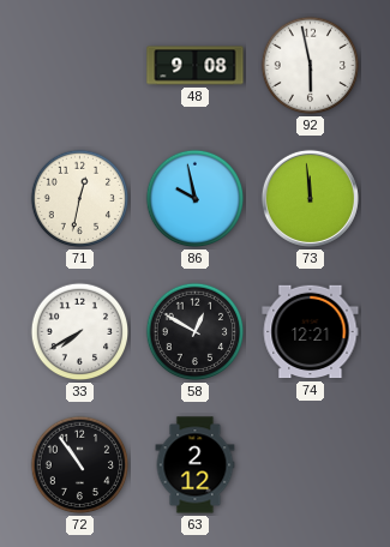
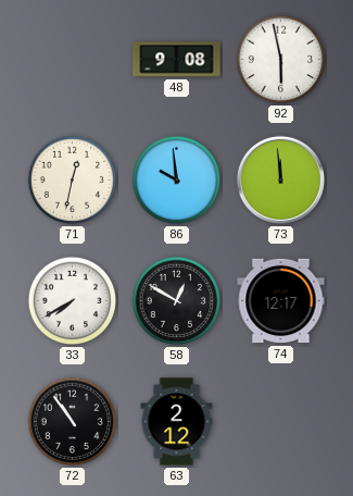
86: 9:58 -> 9:59
74: 12:21 -> 12:17
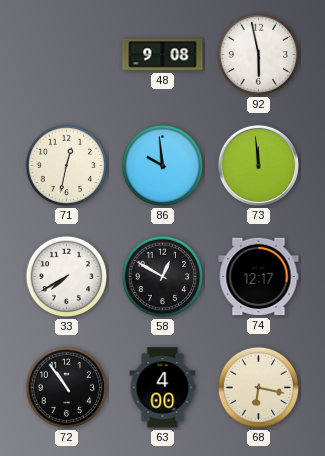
63: 2:12 -> 4:00
68: none -> 6:17
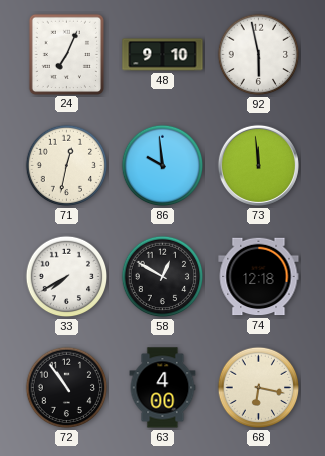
24: none -> 7:04
48: 9:08 -> 9:10
74: 12:17 -> 12:18
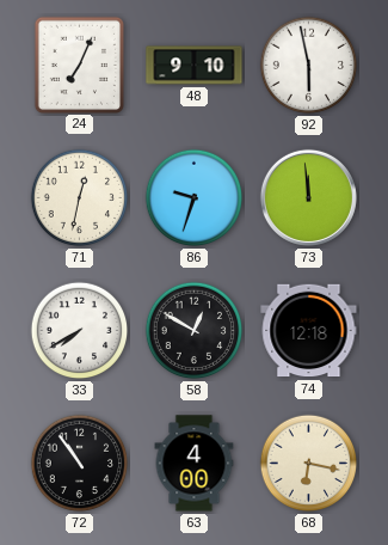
86: 9:59 -> 9:33
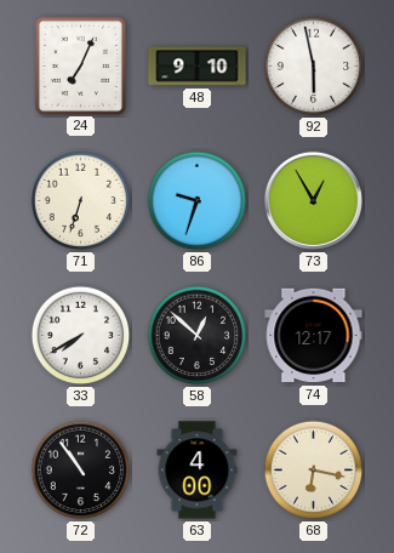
71: 12:32 -> 6:33
73: 11:59 -> 12:55
58: 12:50 -> 12:52
74: 12:18 -> 12:17
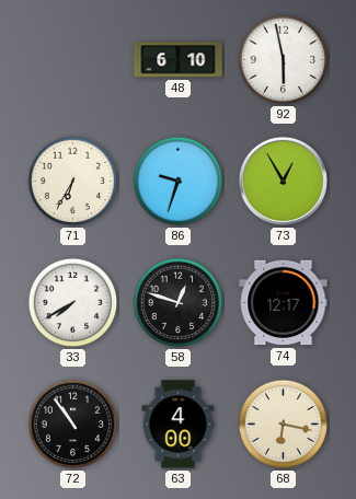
24: 7:04 -> none
48: 9:10 -> 6:10
71: 6:33 -> 6:35
58: 12:52 -> 12:48
